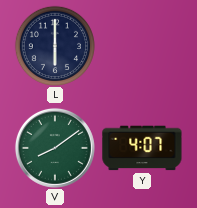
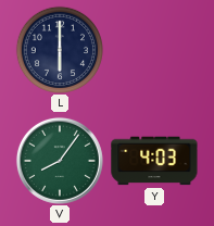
V: 8:09 -> 8:06
Y: 4:07 -> 4:03
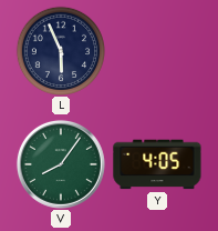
L: 6:00 -> 5:56
Y: 4:03 -> 4:05
